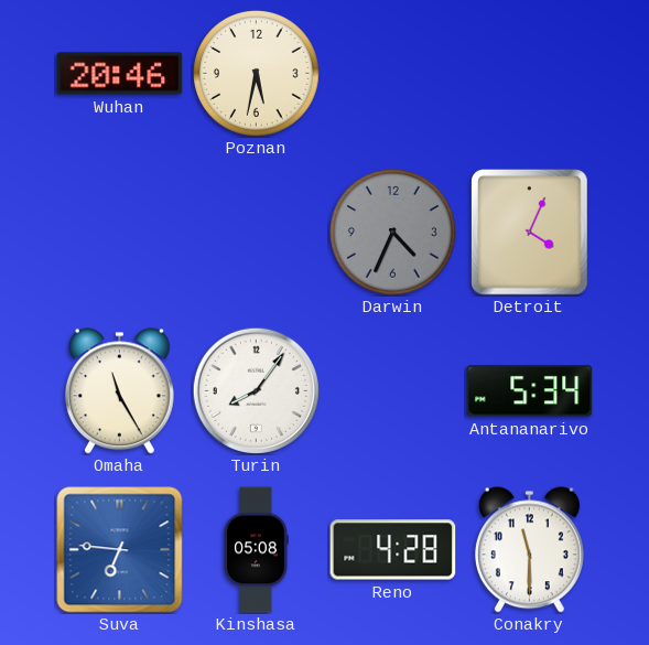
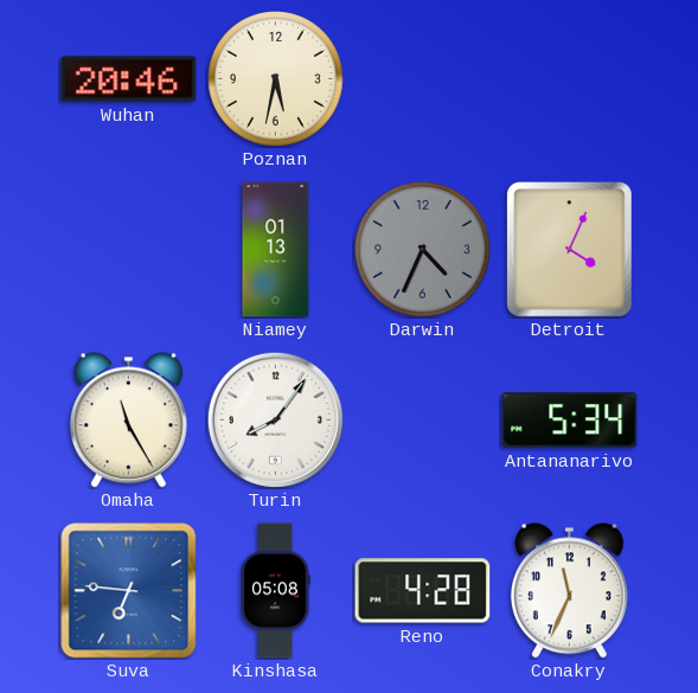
Niamey: none -> 01:13
Conakry: 11:30 -> 11:34
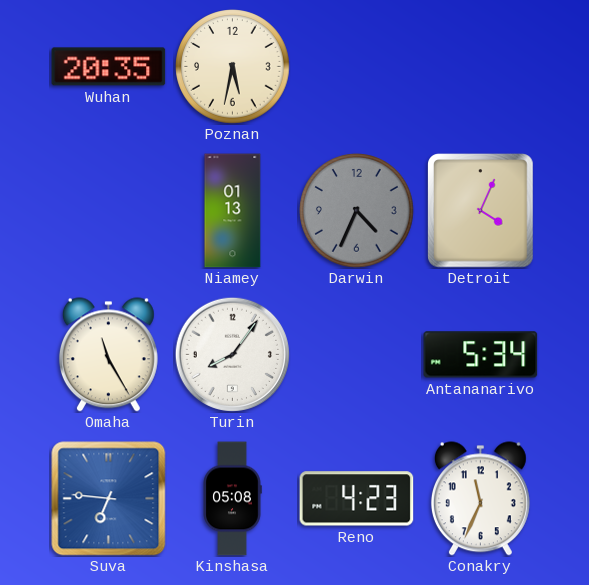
Wuhan: 20:46 -> 20:35
Reno: 4:28 -> 4:23
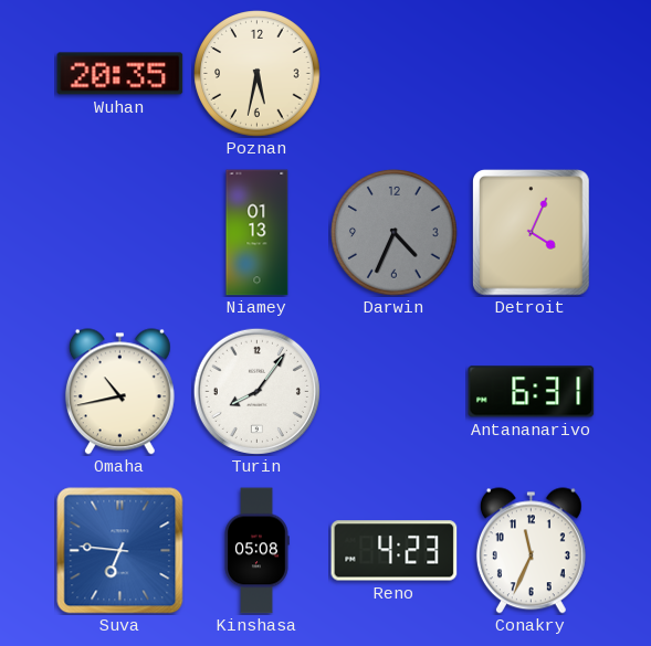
Omaha: 11:25 -> 10:43
Antananarivo: 5:34 -> 6:31
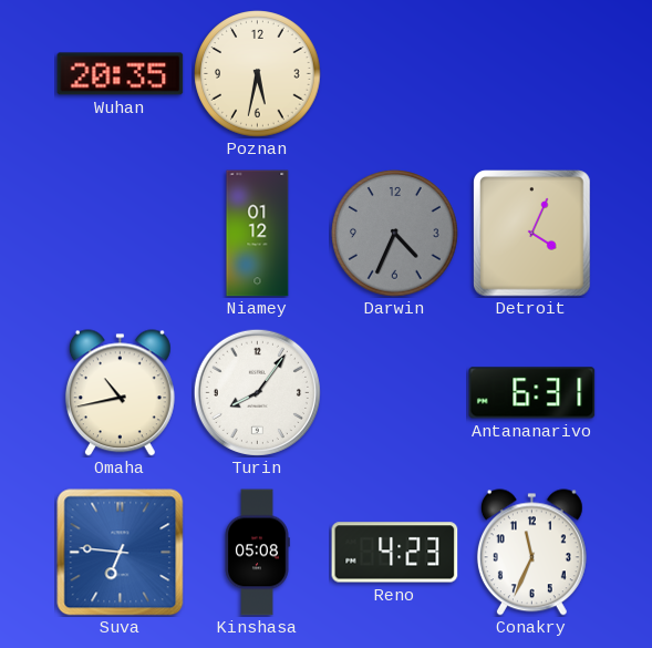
Niamey: 01:13 -> 01:12
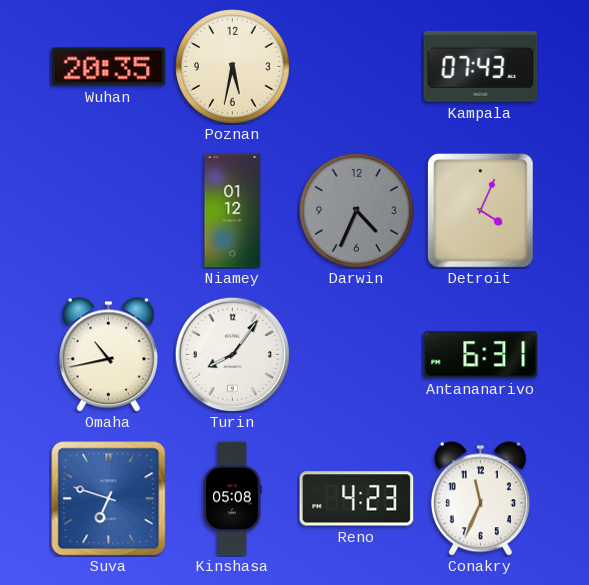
Kampala: none -> 07:43
Suva: 6:46 -> 6:48
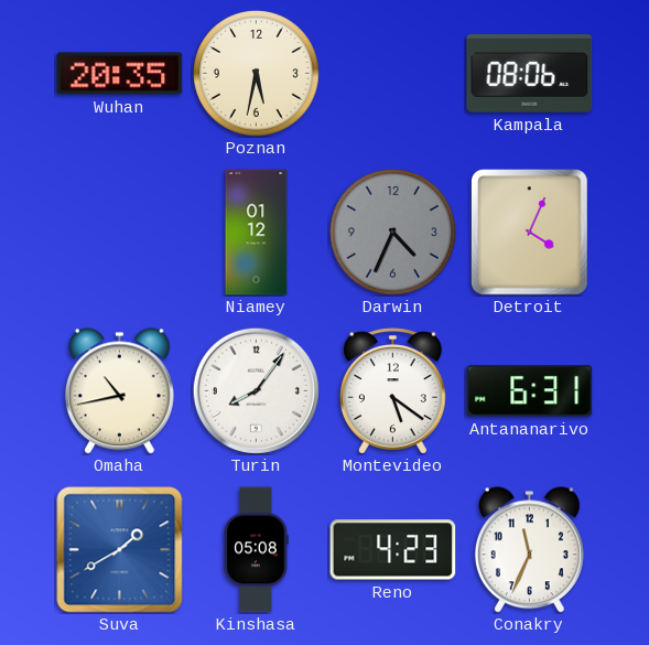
Kampala: 07:43 -> 08:06
Montevideo: none -> 5:21
Suva: 6:48 -> 1:40
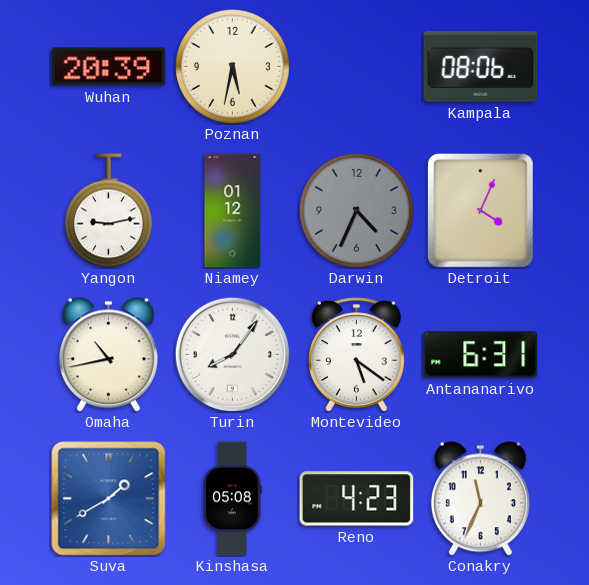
Wuhan: 20:35 -> 20:39
Yangon: none -> 9:13
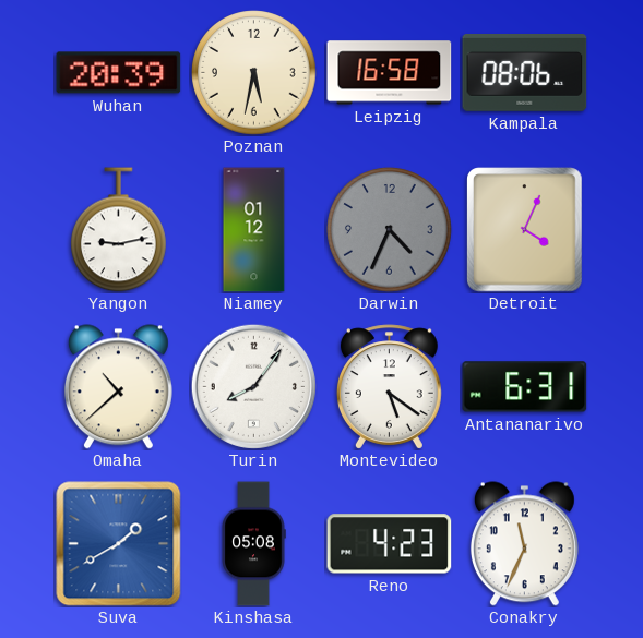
Leipzig: none -> 16:58
Omaha: 10:43 -> 10:38
